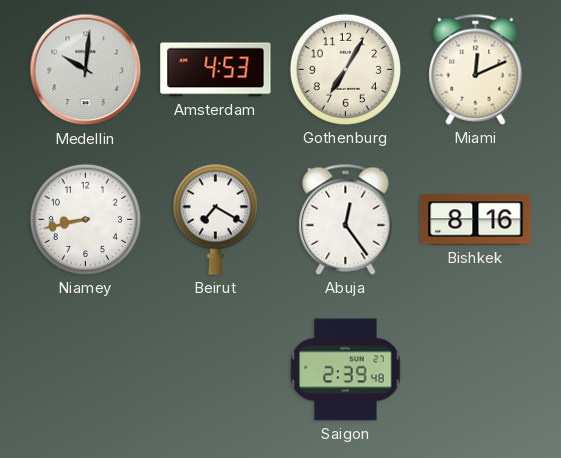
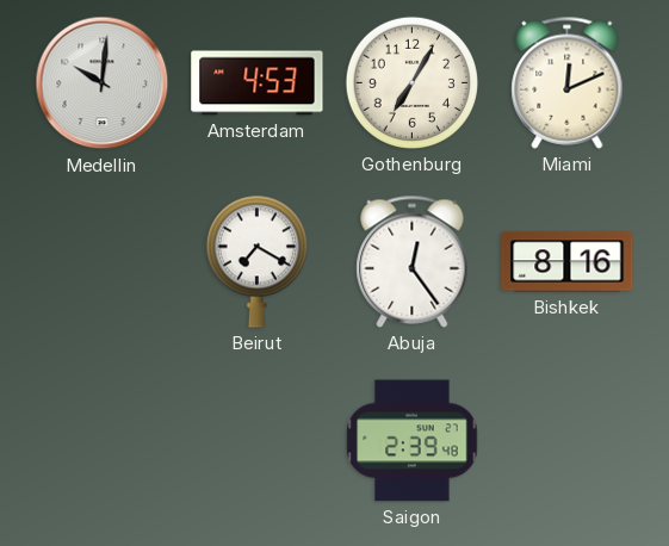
Niamey: 8:43 -> none
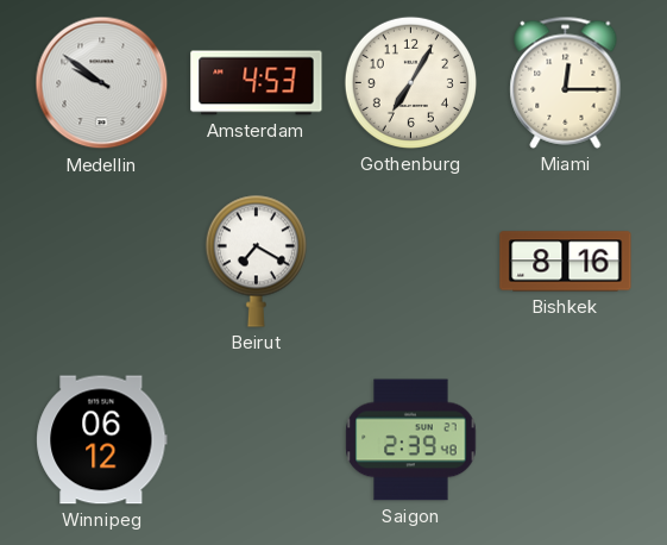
Medellin: 10:01 -> 9:51
Miami: 12:11 -> 12:15
Abuja: 12:24 -> none
Winnipeg: none -> 06:12
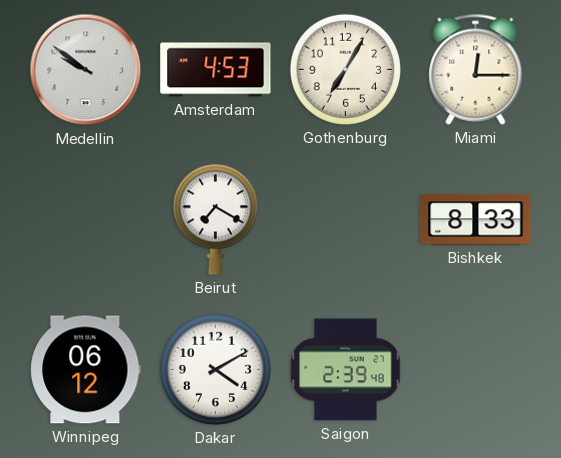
Bishkek: 8:16 -> 8:33
Dakar: none -> 4:10
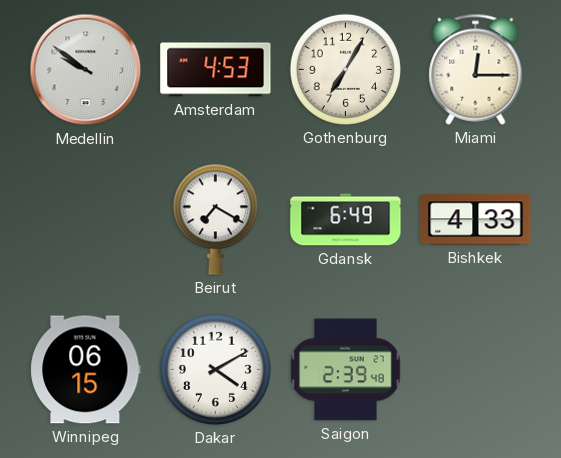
Gdansk: none -> 6:49
Bishkek: 8:33 -> 4:33
Winnipeg: 06:12 -> 06:15
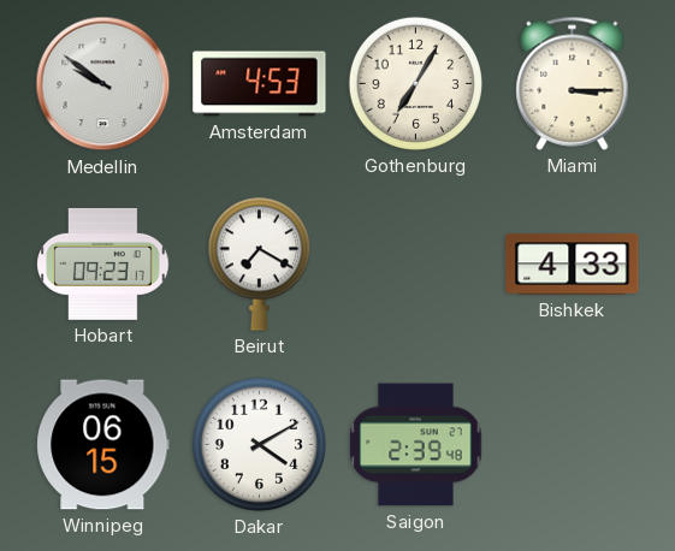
Miami: 12:15 -> 3:15
Hobart: none -> 09:23
Gdansk: 6:49 -> none
